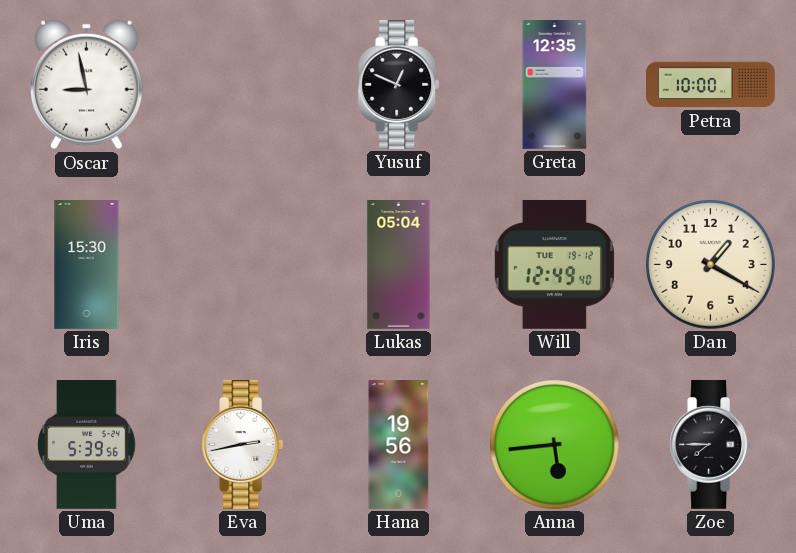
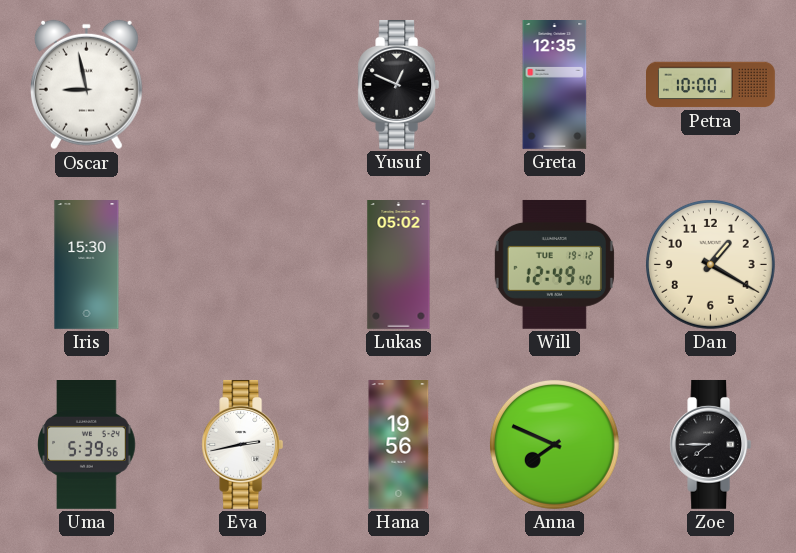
Lukas: 05:04 -> 05:02
Anna: 5:44 -> 7:49
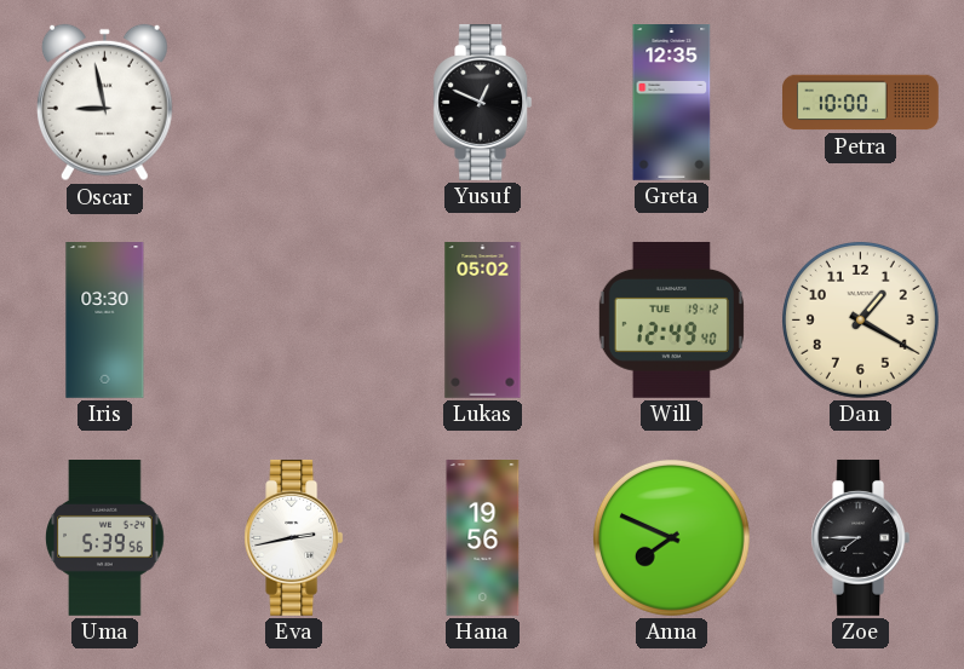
Iris: 15:30 -> 03:30
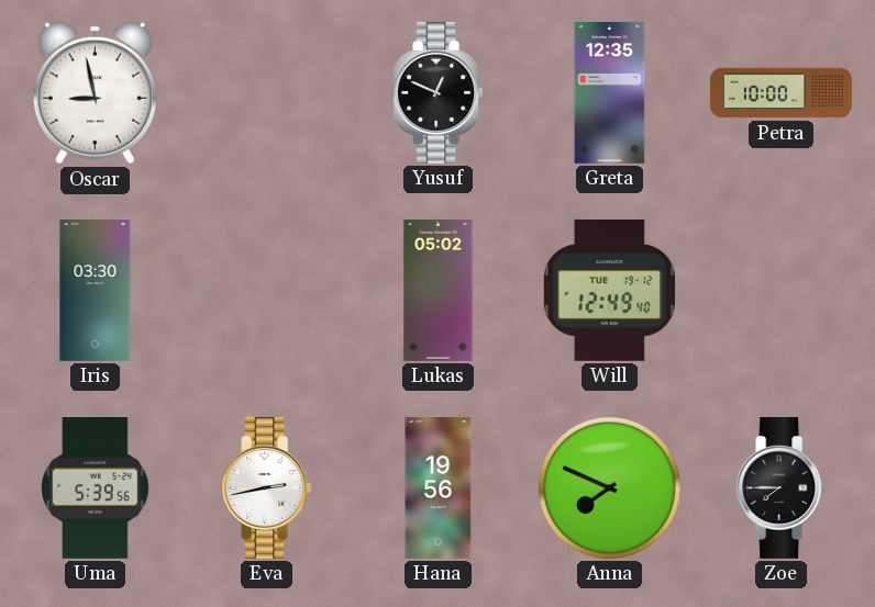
Dan: 1:20 -> none
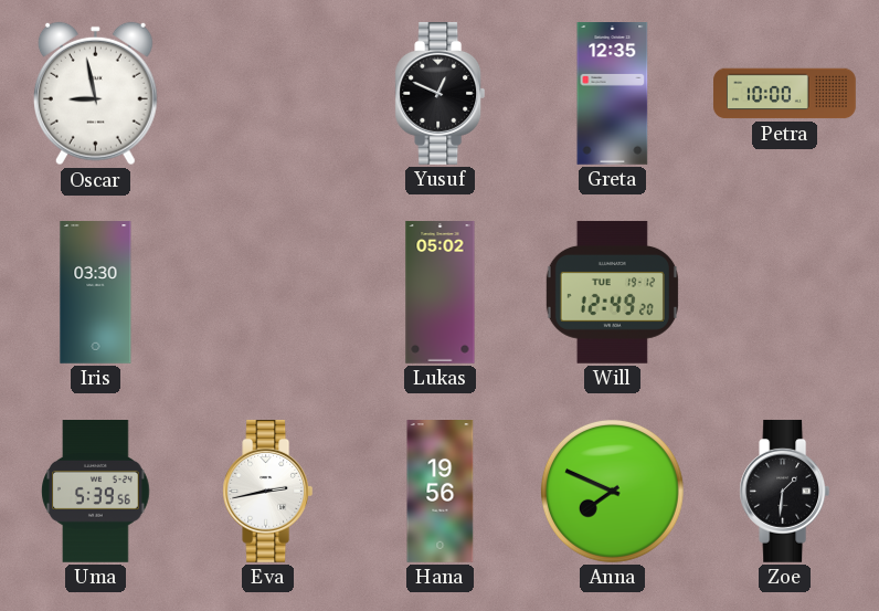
Will: 12:49:40 -> 12:49:20
Zoe: 7:45 -> 1:31
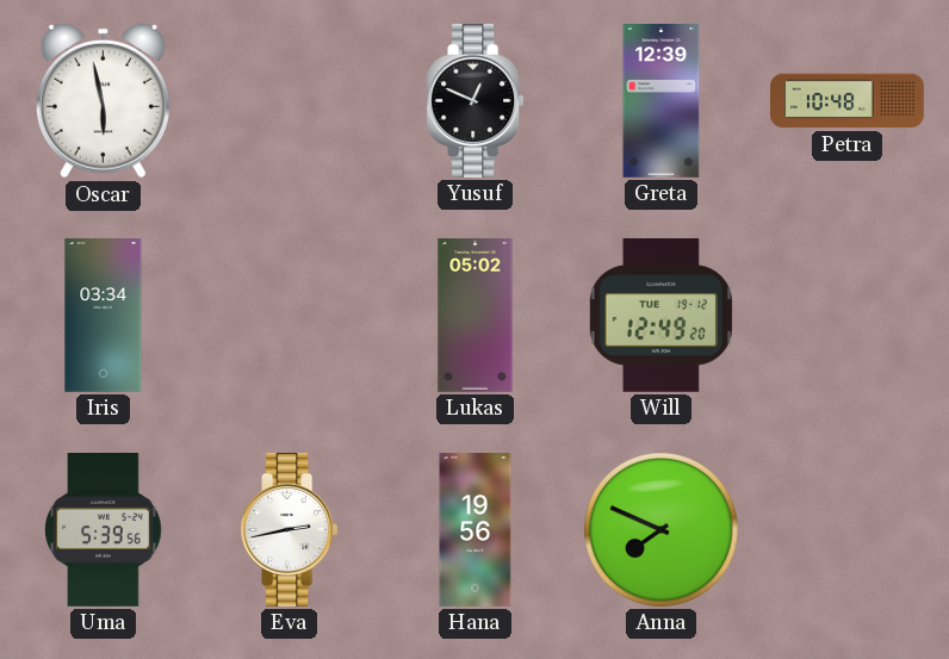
Oscar: 8:58 -> 5:58
Greta: 12:35 -> 12:39
Petra: 10:00 -> 10:48
Iris: 03:30 -> 03:34
Zoe: 1:31 -> none
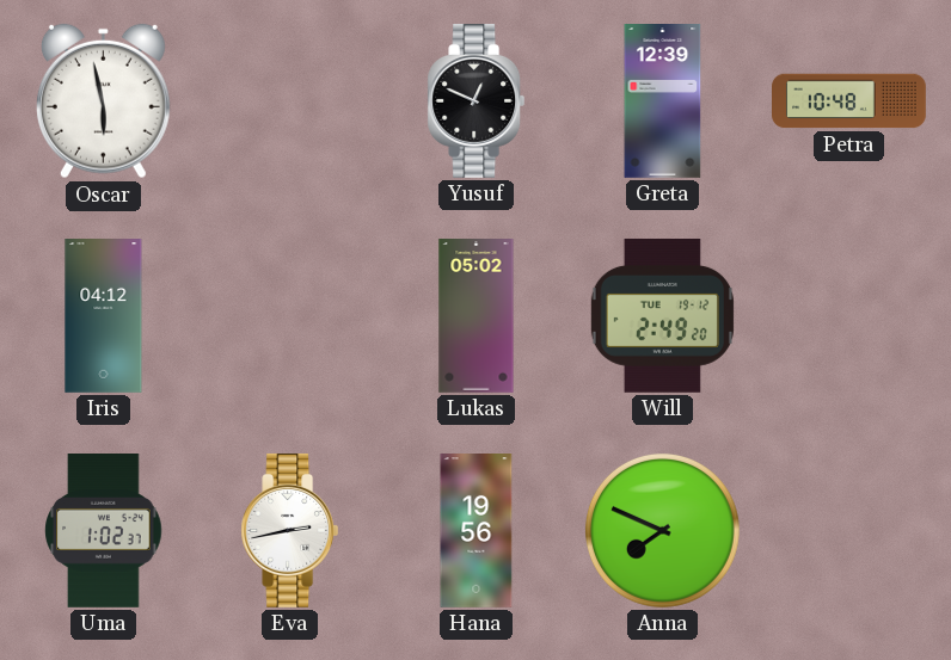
Iris: 03:34 -> 04:12
Will: 12:49 -> 2:49
Uma: 5:39 -> 1:02
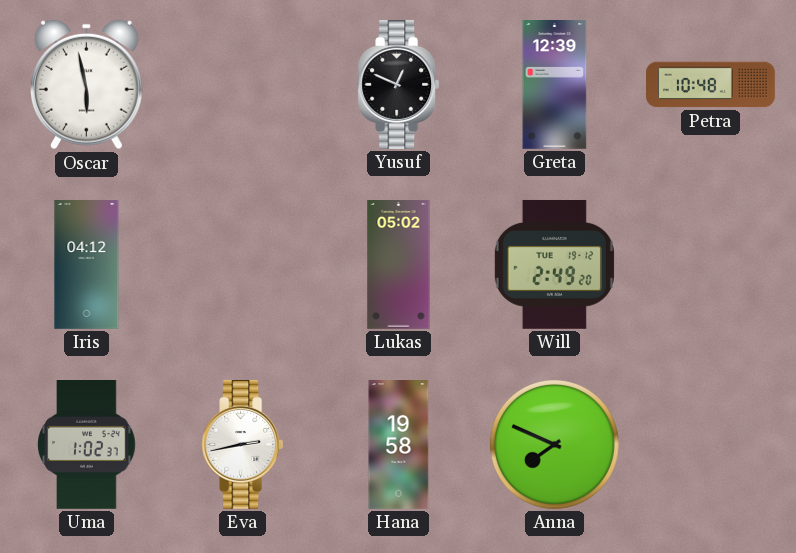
Hana: 19:56 -> 19:58
